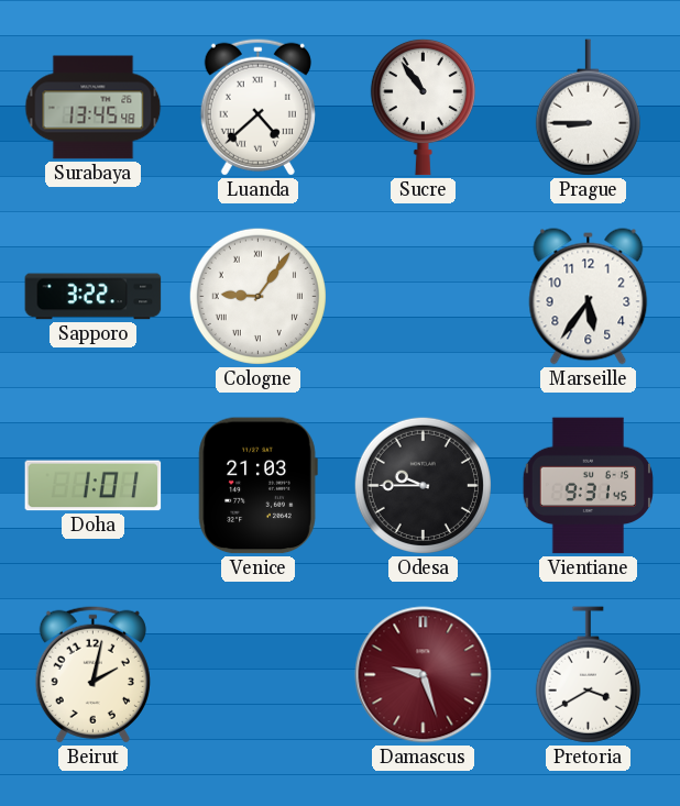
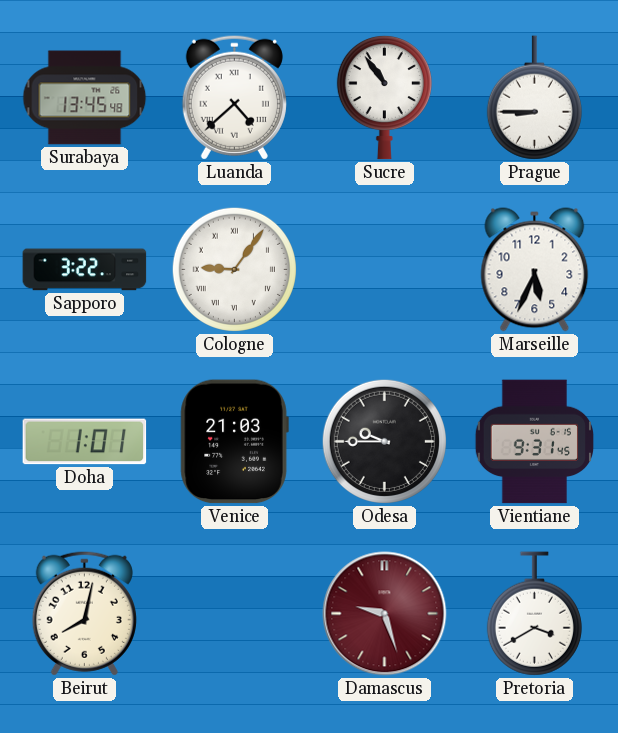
Marseille: 5:36 -> 5:34
Beirut: 2:02 -> 8:02
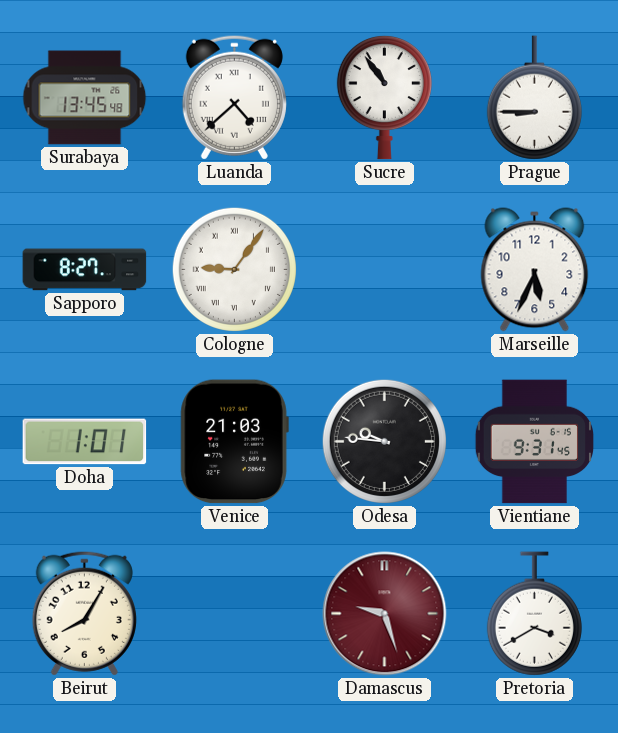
Sapporo: 3:22 -> 8:27
Odesa: 9:45 -> 9:46
Beirut: 8:02 -> 8:05
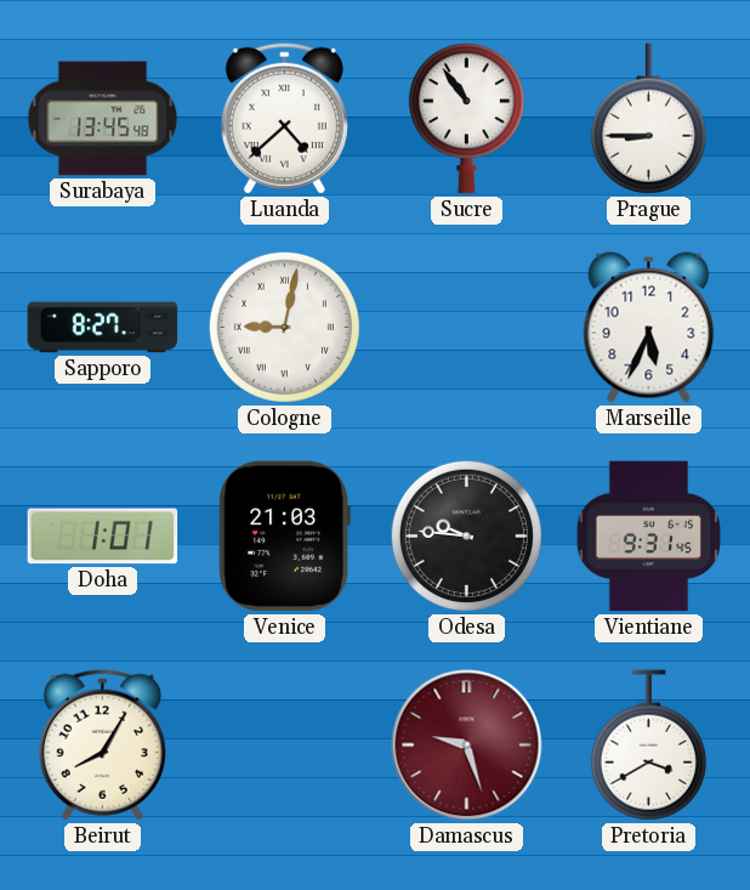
Cologne: 9:06 -> 9:02
